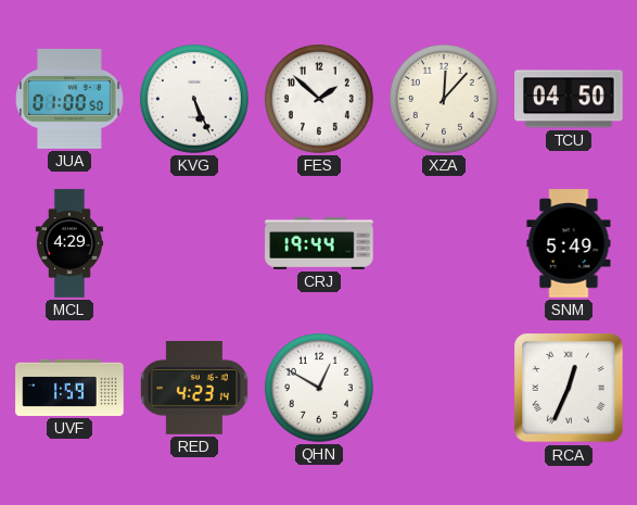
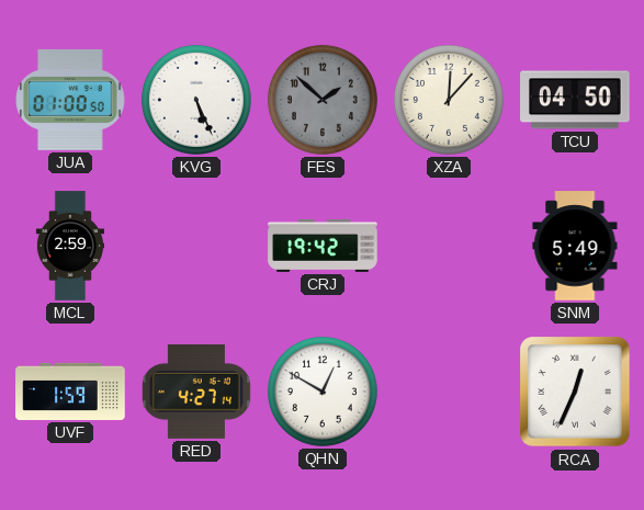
FES dial: white -> grey
MCL: 4:29 -> 2:59
CRJ: 19:44 -> 19:42
RED: 4:23 -> 4:27
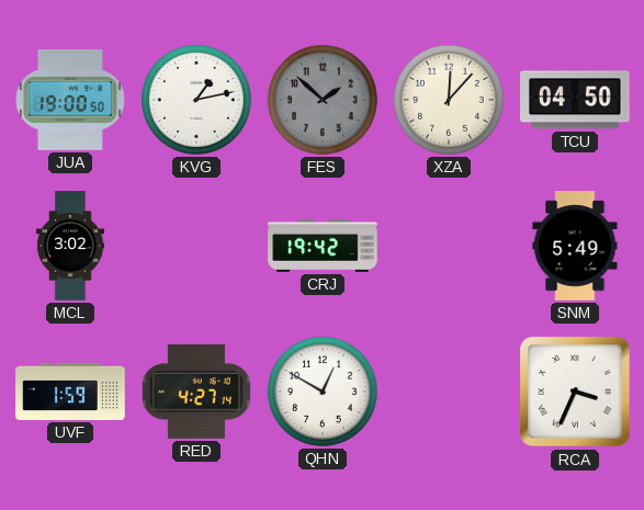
JUA: 01:00 -> 19:00
KVG: 5:26 -> 1:13
MCL: 2:59 -> 3:02
RCA: 12:34 -> 3:34
